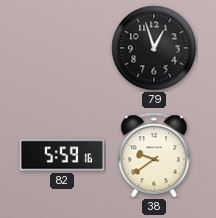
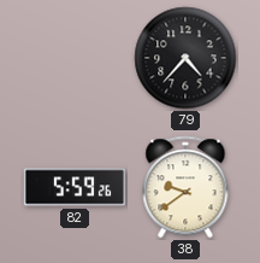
79: 12:57 -> 4:37
82: 5:59:16 -> 5:59:26
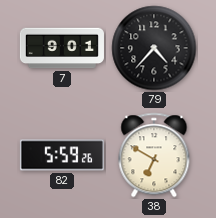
7: none -> 9:01
38: 9:39 -> 6:50
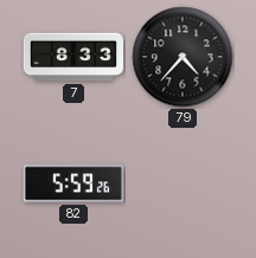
7: 9:01 -> 8:33
38: 6:50 -> none
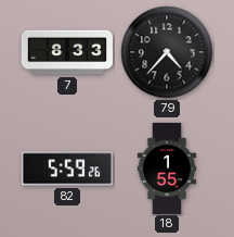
18: none -> 1:55
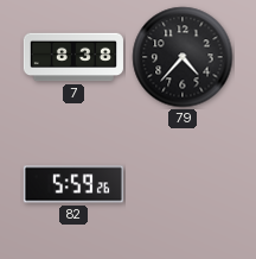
7: 8:33 -> 8:38
18: 1:55 -> none
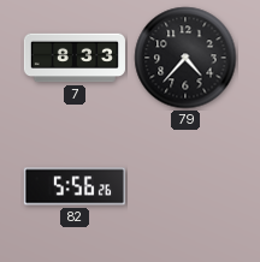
7: 8:38 -> 8:33
82: 5:59 -> 5:56
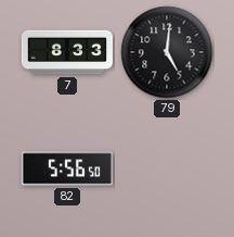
79: 4:37 -> 5:01
82: 5:56:26 -> 5:56:50
